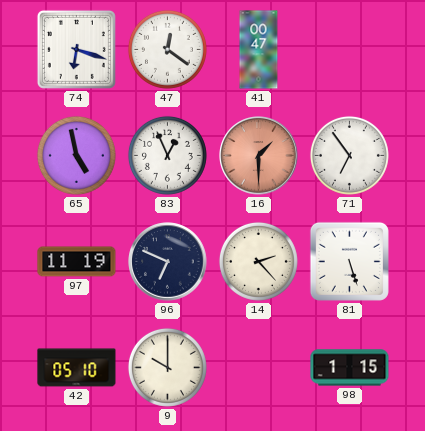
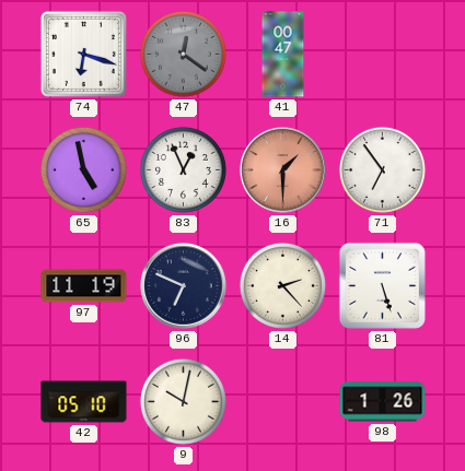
47 dial: white -> grey
9: 10:00 -> 10:02
98: 1:15 -> 1:26
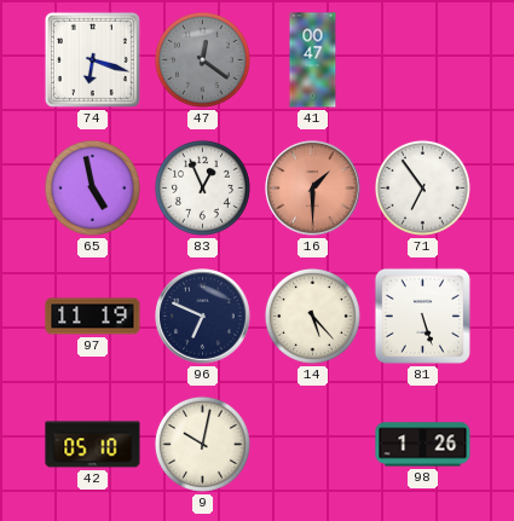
14: 2:23 -> 5:23
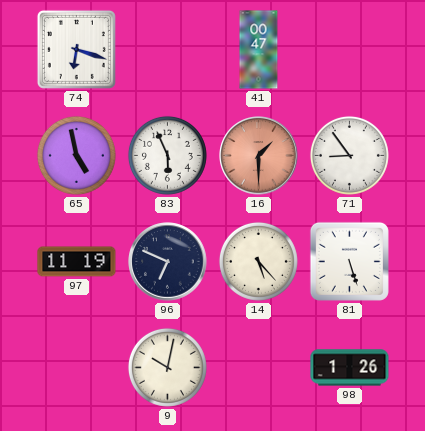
47: 12:21 -> none
83: 12:56 -> 5:56
71: 6:54 -> 8:54
42: 05:10 -> none
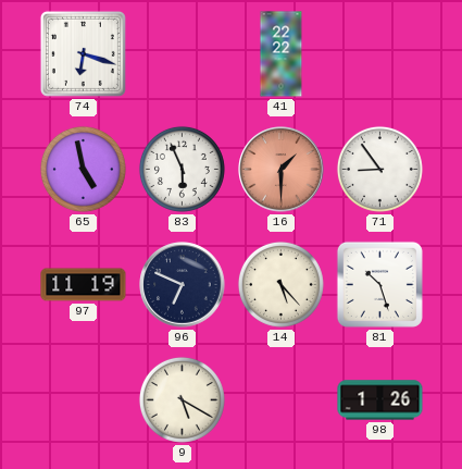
41: 00:47 -> 22:22
81: 5:27 -> 10:27
9: 10:02 -> 5:20
